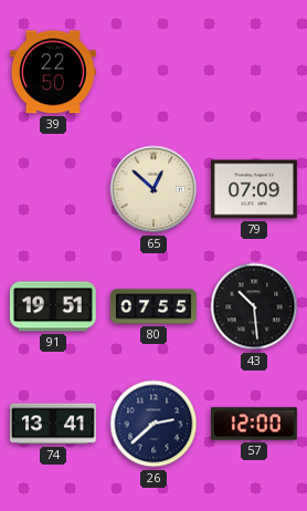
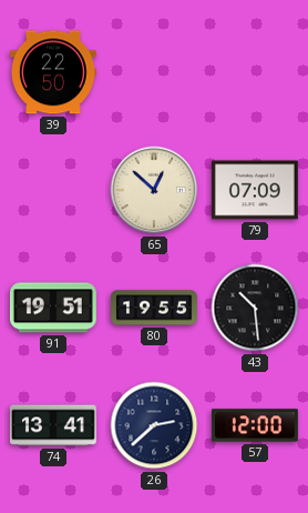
80: 07:55 -> 19:55
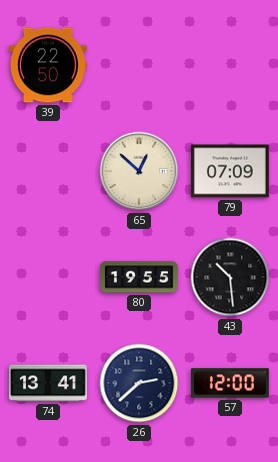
91: 19:51 -> none
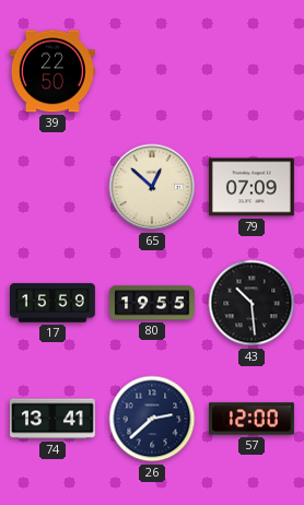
17: none -> 15:59
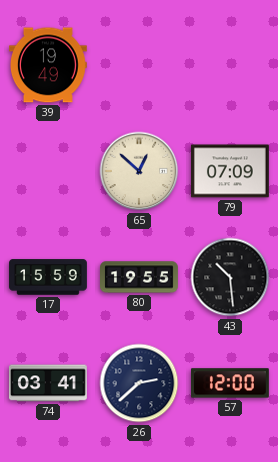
39: 22:50 -> 19:49
74: 13:41 -> 03:41
